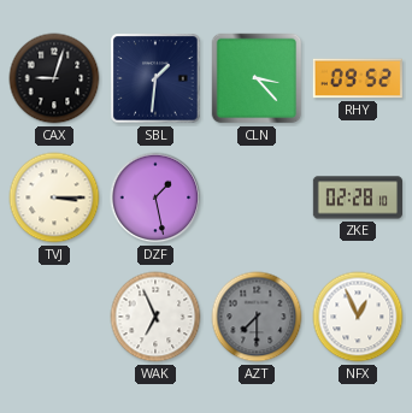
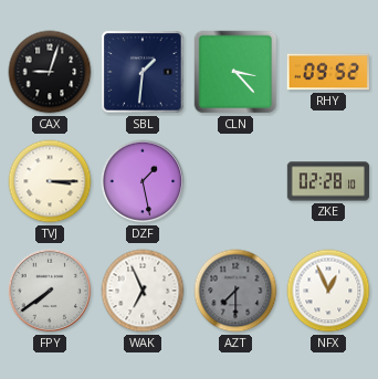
FPY: none -> 7:39
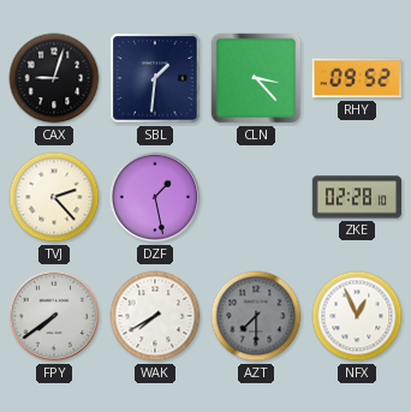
TVJ: 3:15 -> 2:23
WAK: 6:56 -> 7:40
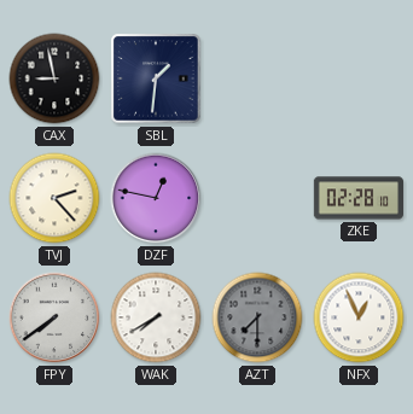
CAX: 9:03 -> 8:58
CLN: 3:23 -> none
RHY: 09:52 -> none
DZF: 1:28 -> 12:47
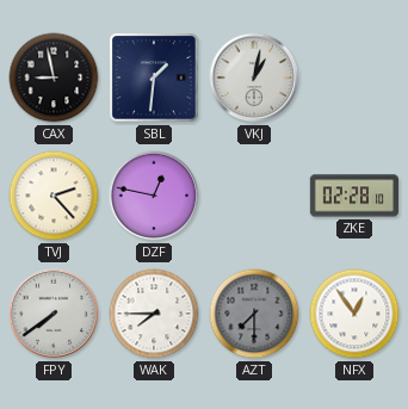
VKJ: none -> 1:02
WAK: 7:40 -> 7:45
NFX: 12:56 -> 12:54
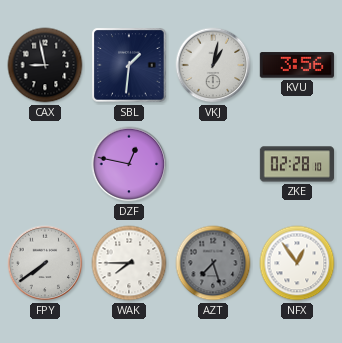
KVU: none -> 3:56
TVJ: 2:23 -> none
AZT: 7:30 -> 7:27
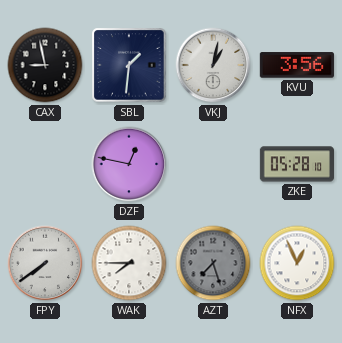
ZKE: 02:28 -> 05:28
NFX: 12:54 -> 12:56
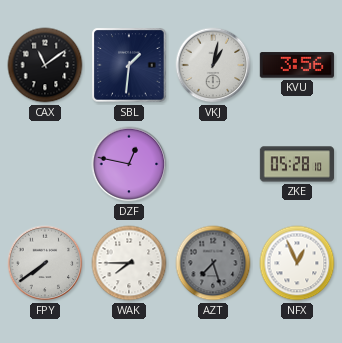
CAX: 8:58 -> 11:09
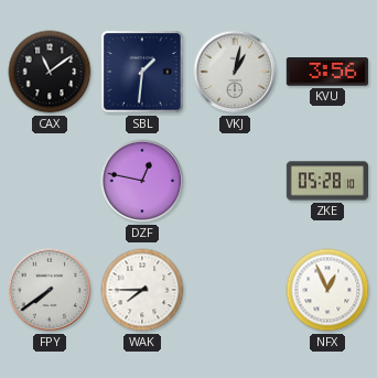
AZT: 7:27 -> none
